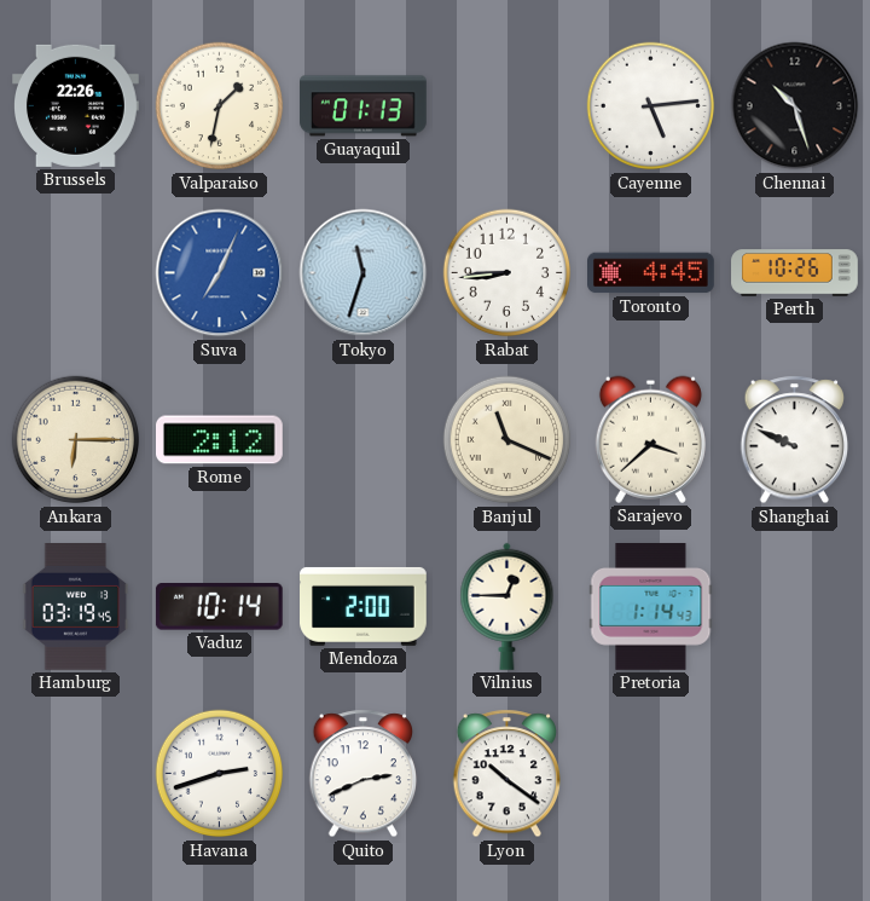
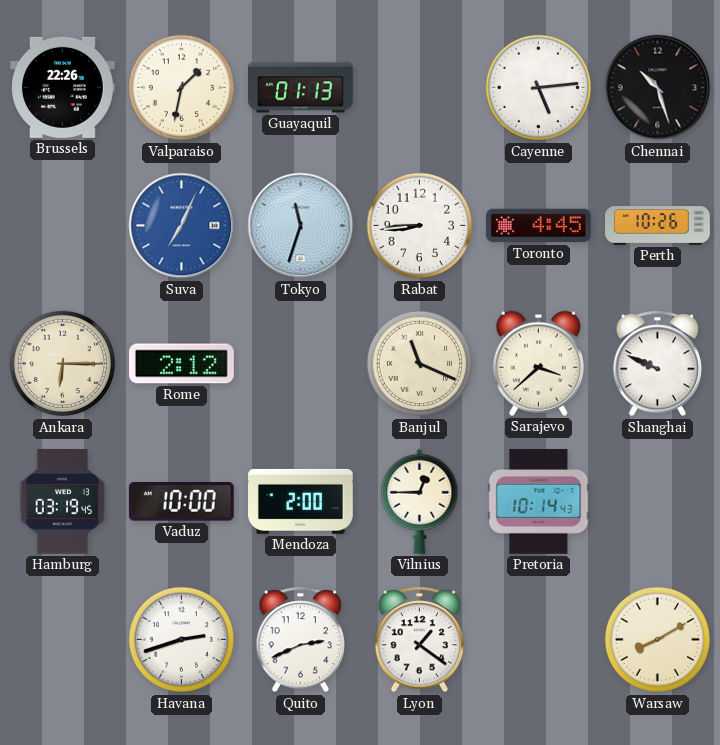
Vaduz: 10:14 -> 10:00
Pretoria: 1:14 -> 10:14
Lyon: 10:21 -> 1:21
Warsaw: none -> 8:10
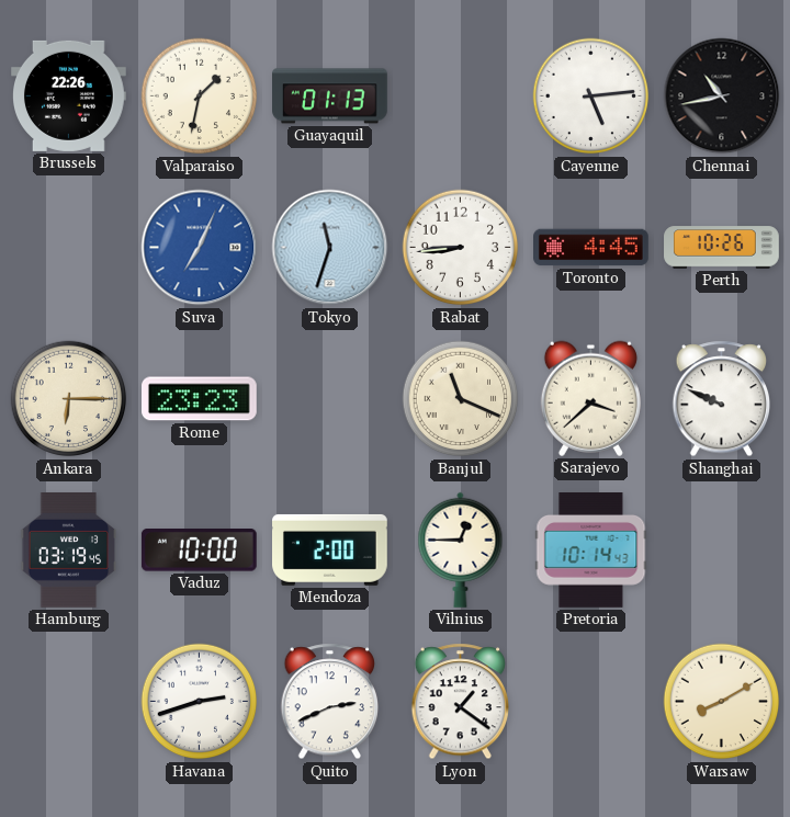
Chennai: 10:27 -> 10:43
Rome: 2:12 -> 23:23
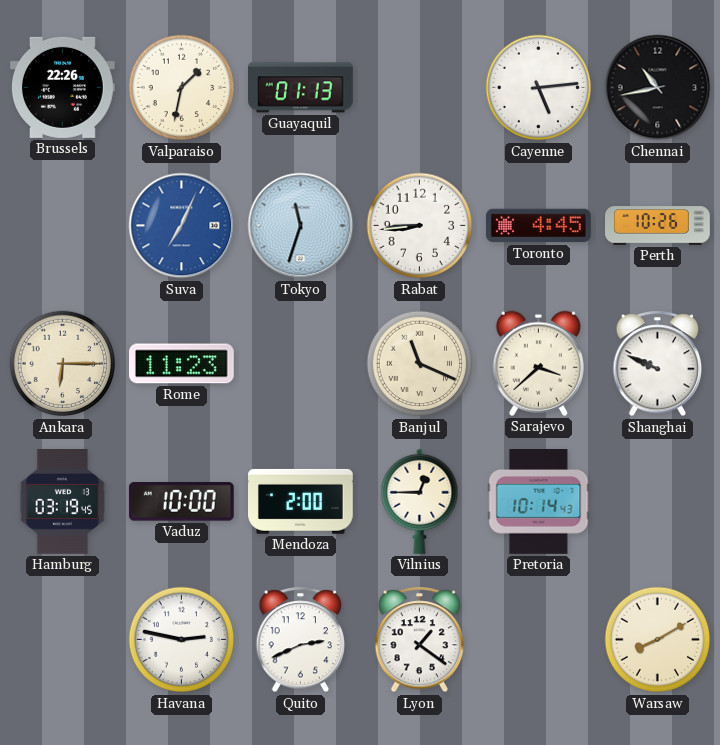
Rome: 23:23 -> 11:23
Havana: 2:42 -> 2:47
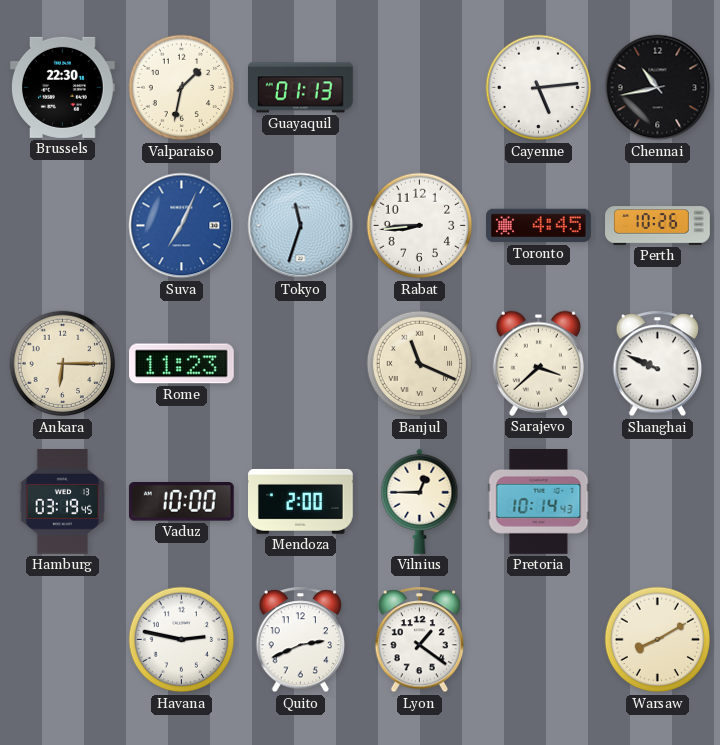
Brussels: 22:26 -> 22:30
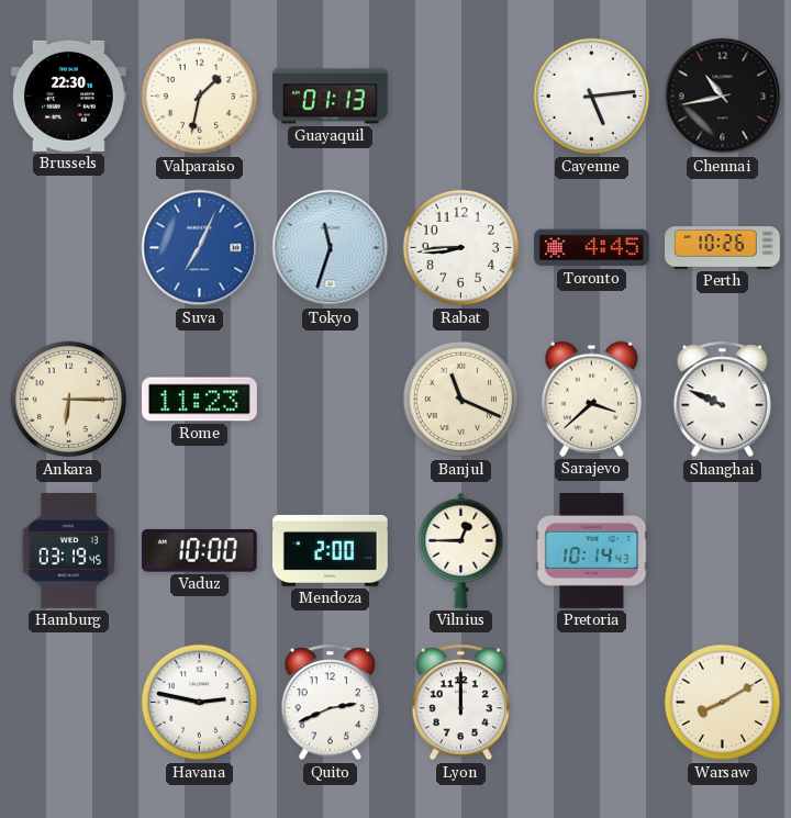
Lyon: 1:21 -> 12:00
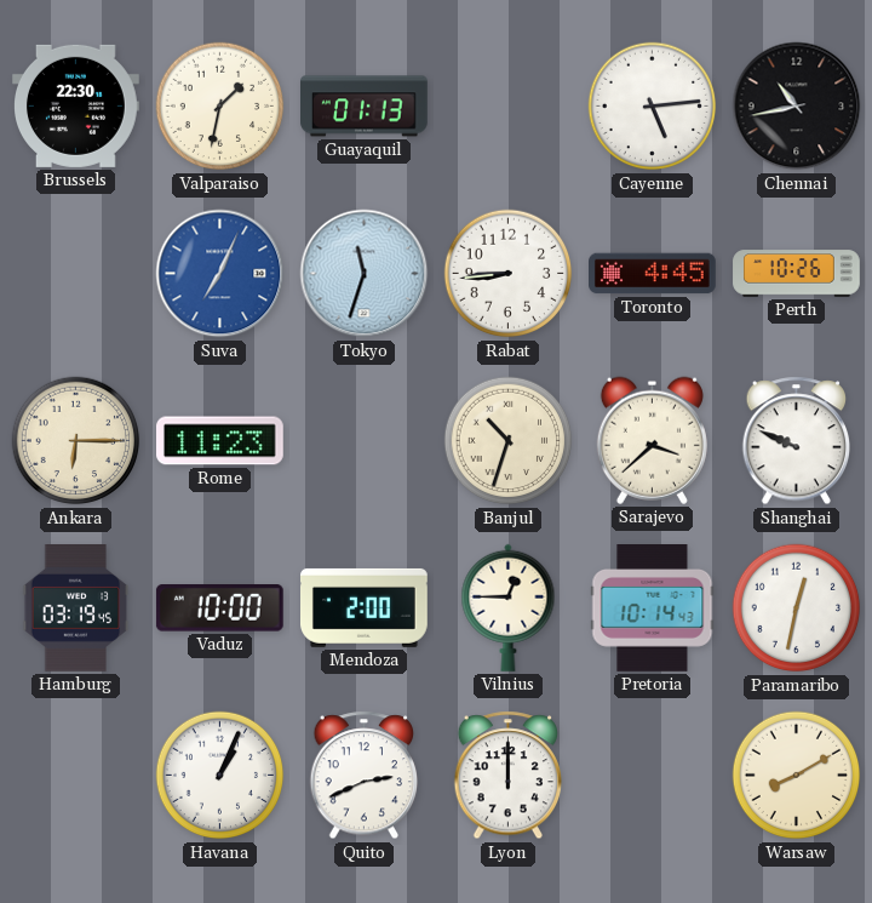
Banjul: 11:19 -> 10:33
Paramaribo: none -> 12:32
Havana: 2:47 -> 1:04
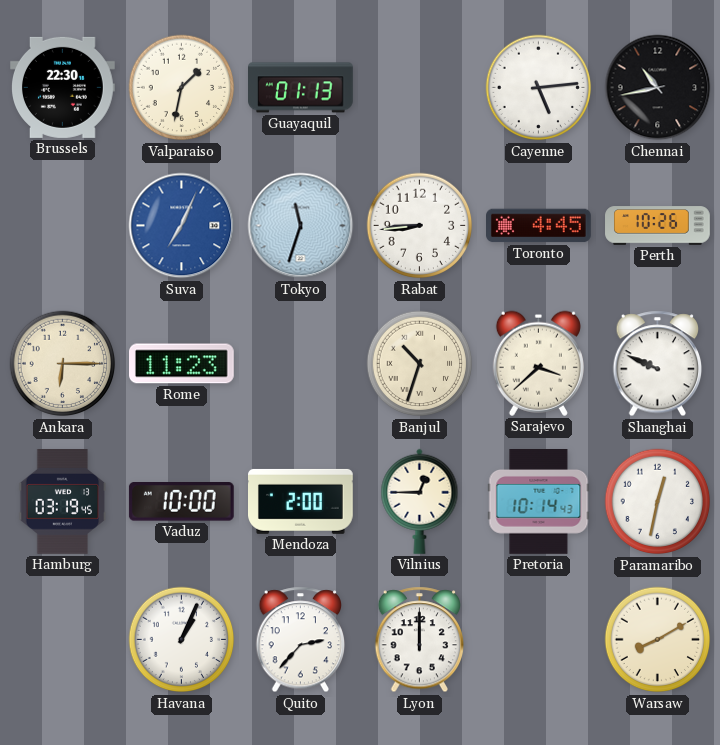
Quito: 2:41 -> 2:37
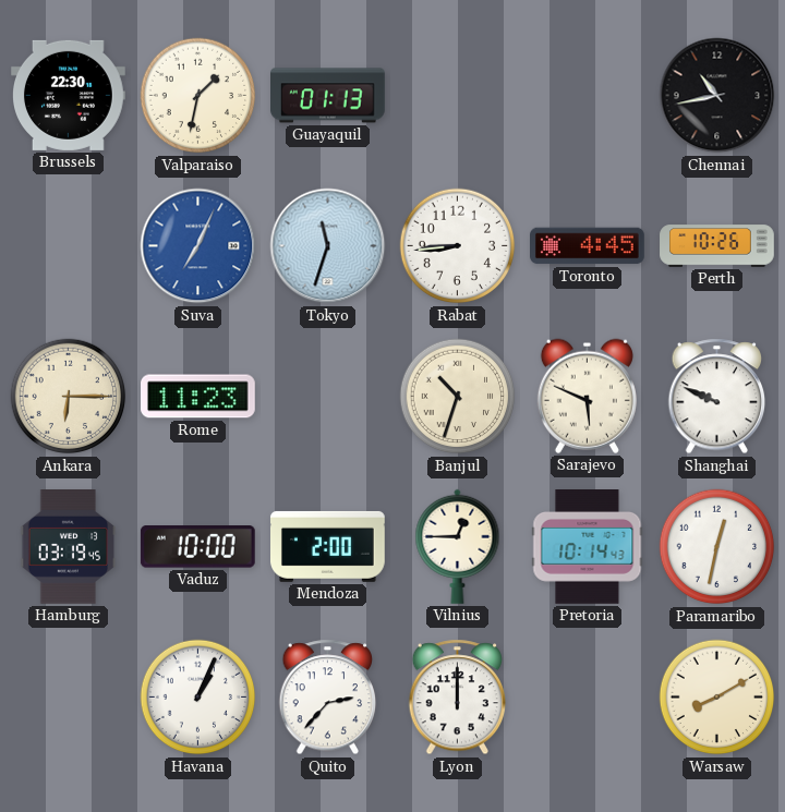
Cayenne: 5:14 -> none
Sarajevo: 3:38 -> 5:49
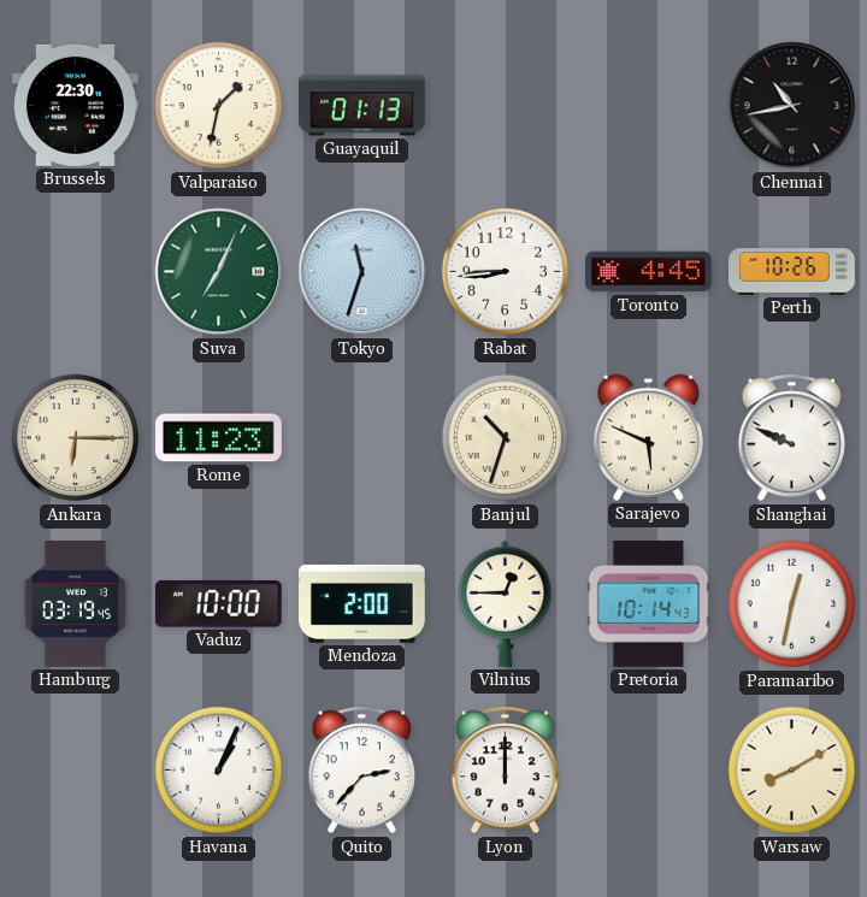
Suva dial: blue -> green
